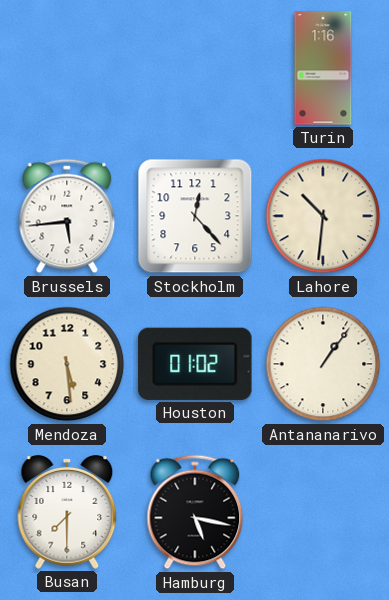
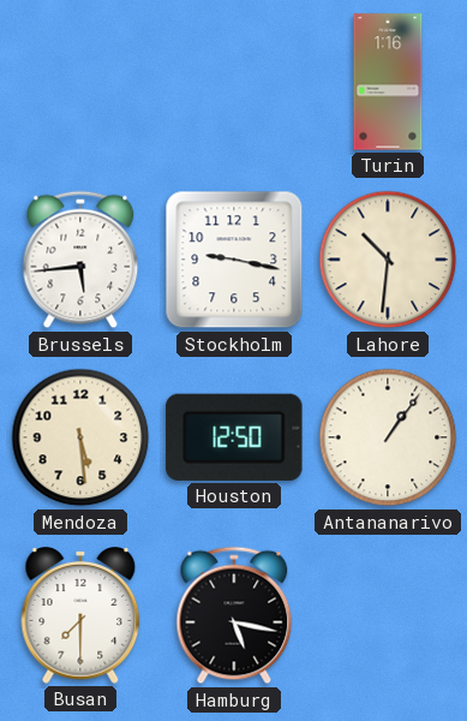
Stockholm: 12:23 -> 9:17
Houston: 01:02 -> 12:50
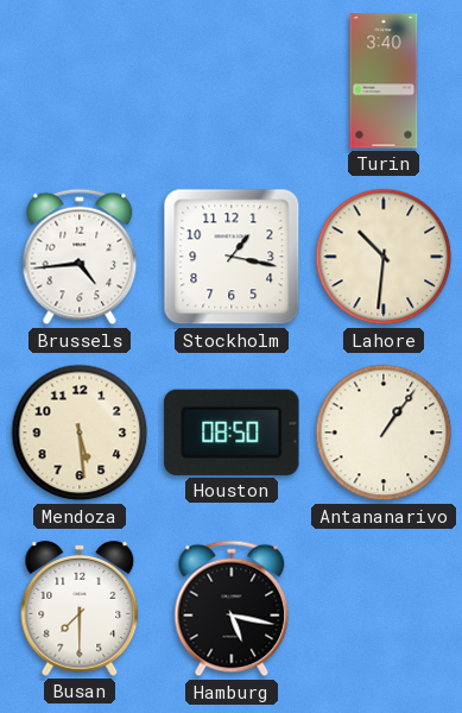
Turin: 1:16 -> 3:40
Brussels: 5:44 -> 4:44
Stockholm: 9:17 -> 1:17
Houston: 12:50 -> 08:50
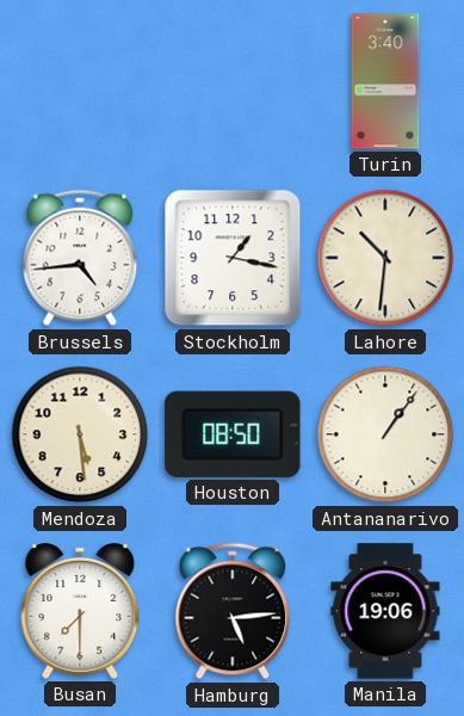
Hamburg: 5:17 -> 5:14
Manila: none -> 19:06
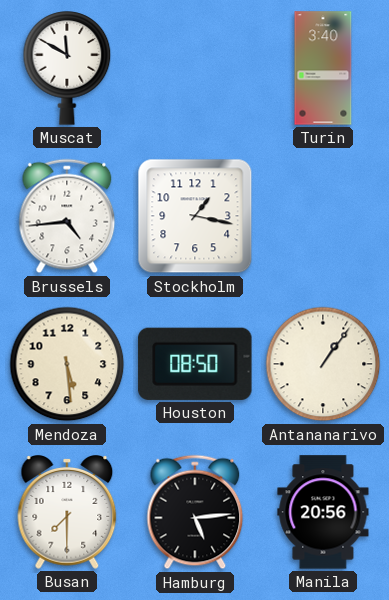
Muscat: none -> 11:50
Lahore: 10:31 -> none
Manila: 19:06 -> 20:56
